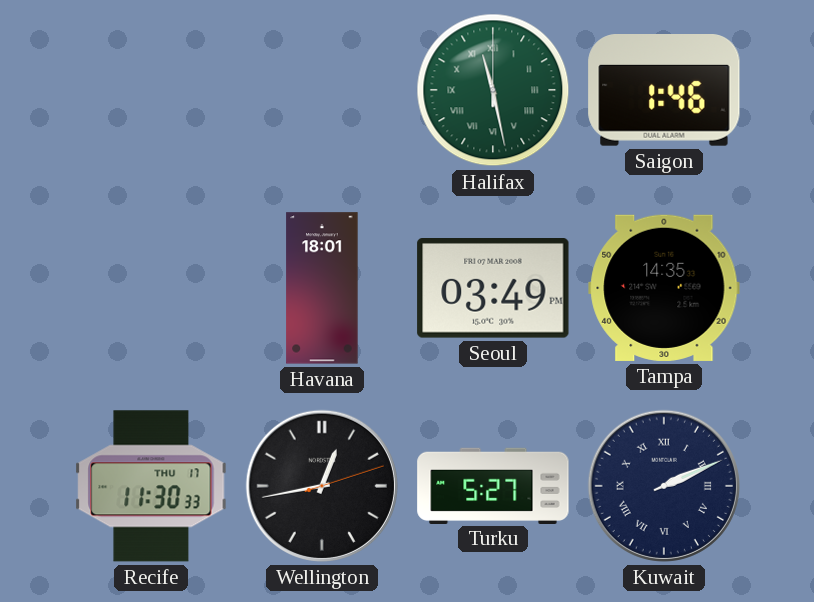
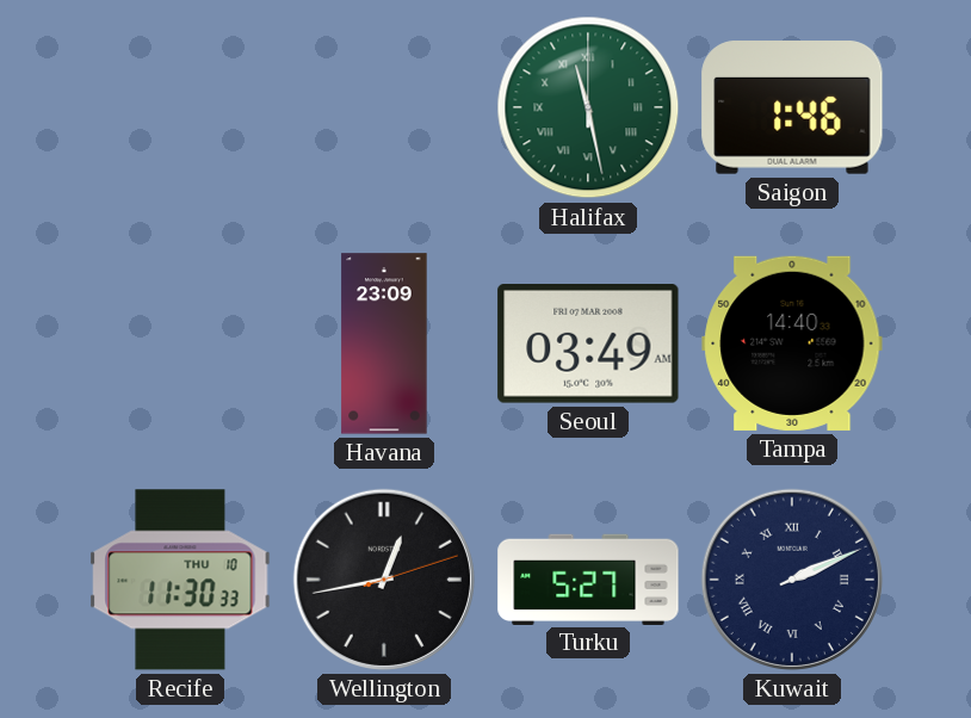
Havana: 18:01 -> 23:09
Seoul: 03:49 PM -> 03:49 AM
Tampa: 14:35 -> 14:40
Recife date: THU 17 -> THU 10
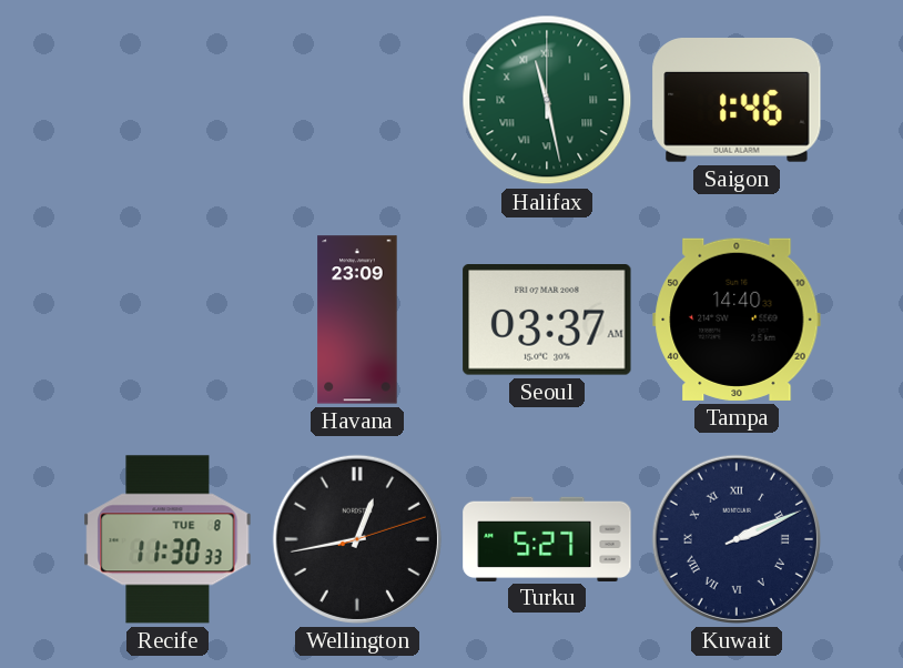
Seoul: 03:49 -> 03:37
Recife date: THU 10 -> TUE 8
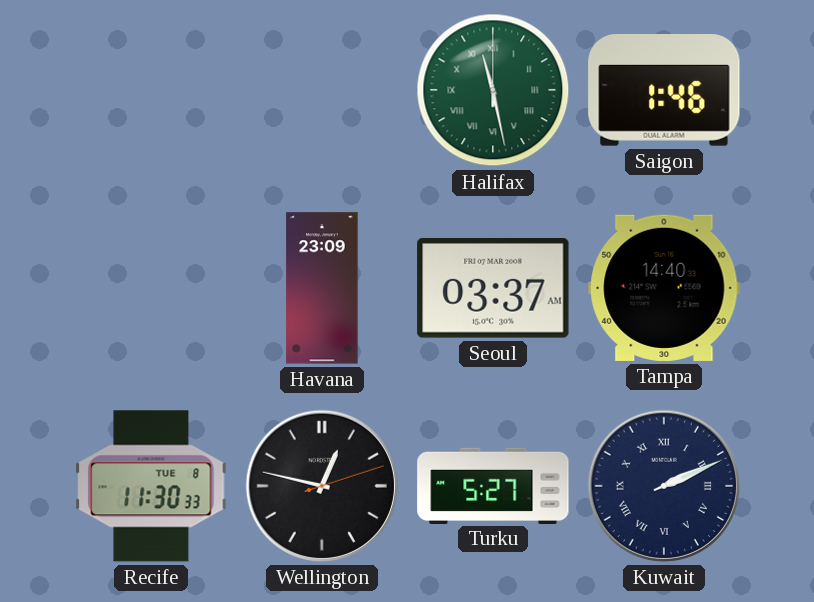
Wellington: 12:43 -> 12:47
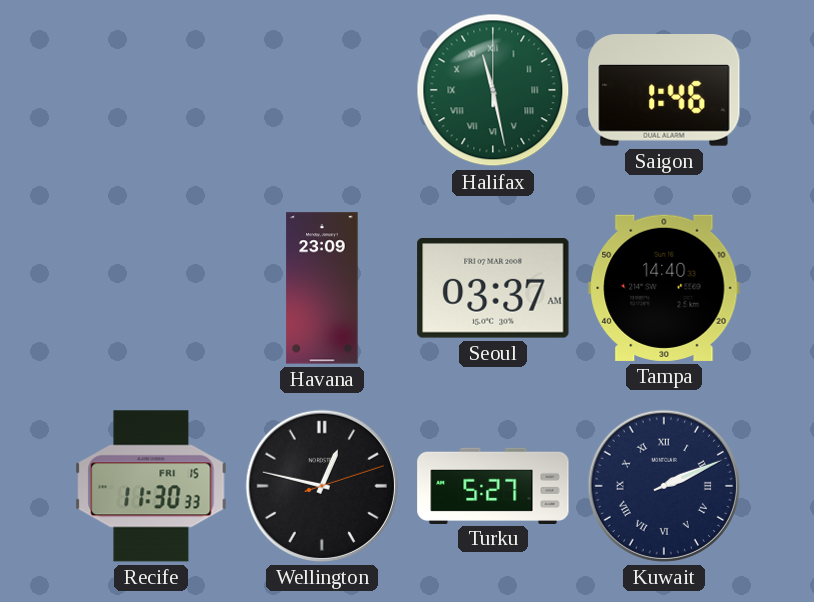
Recife date: TUE 8 -> FRI 15
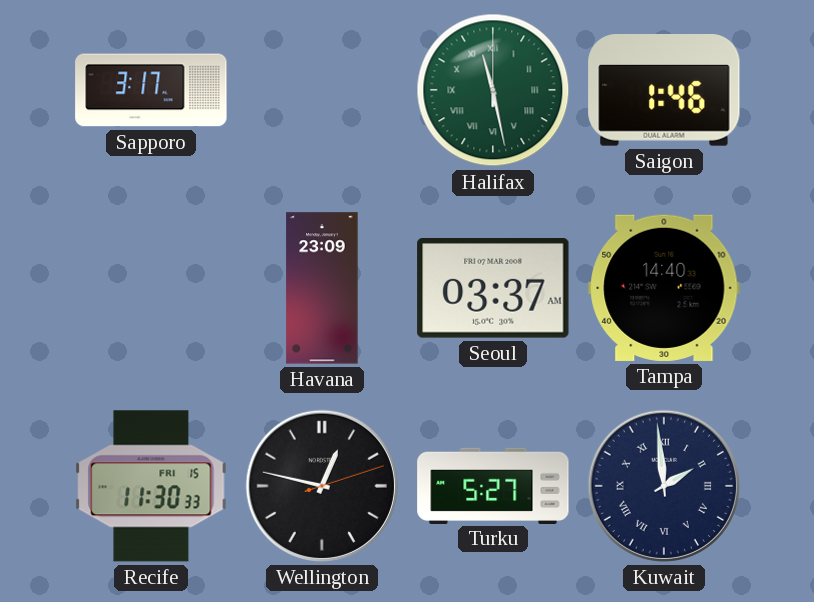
Sapporo: none -> 3:17
Kuwait: 2:11 -> 1:59
